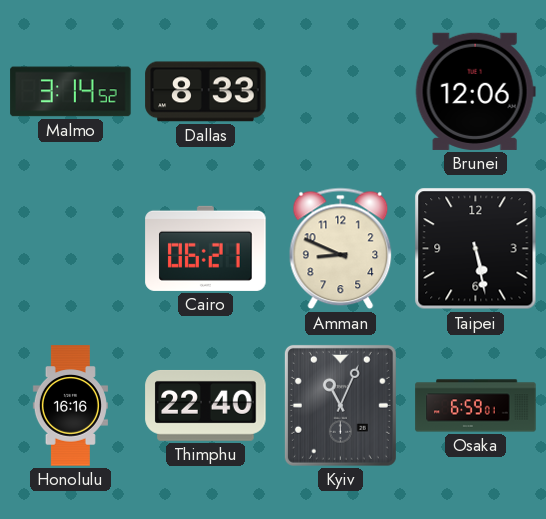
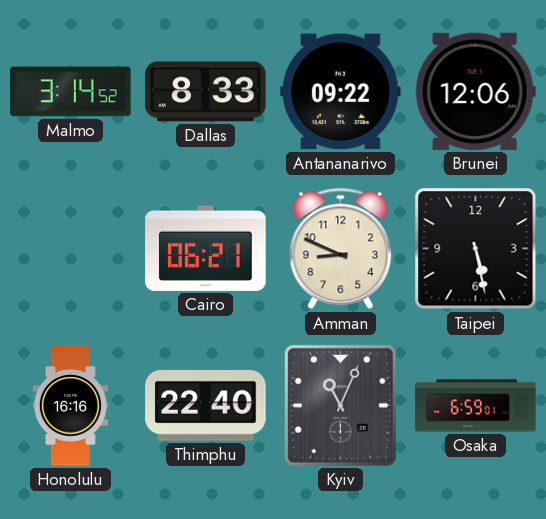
Antananarivo: none -> 09:22
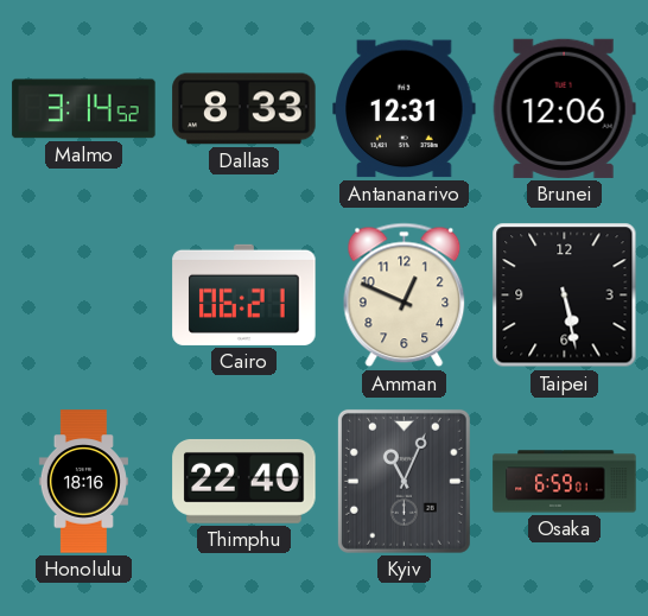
Antananarivo: 09:22 -> 12:31
Amman: 8:49 -> 12:49
Honolulu: 16:16 -> 18:16
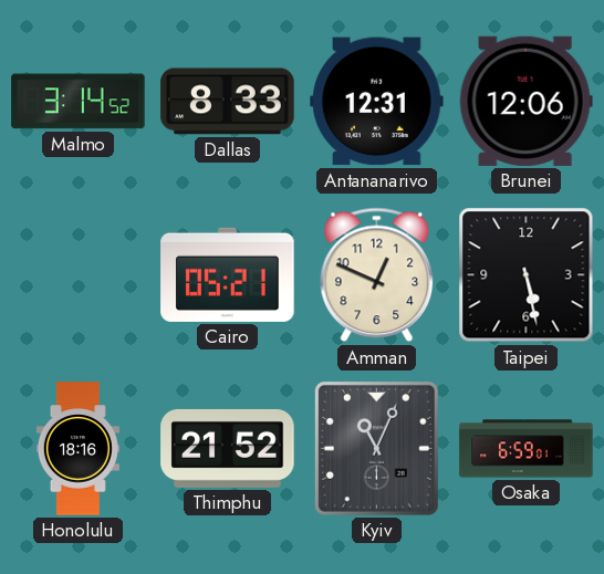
Cairo: 06:21 -> 05:21
Thimphu: 22:40 -> 21:52
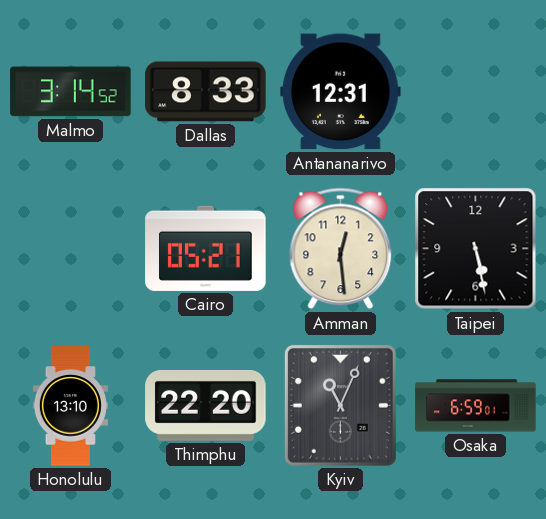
Brunei: 12:06 -> none
Amman: 12:49 -> 12:29
Honolulu: 18:16 -> 13:10
Thimphu: 21:52 -> 22:20
